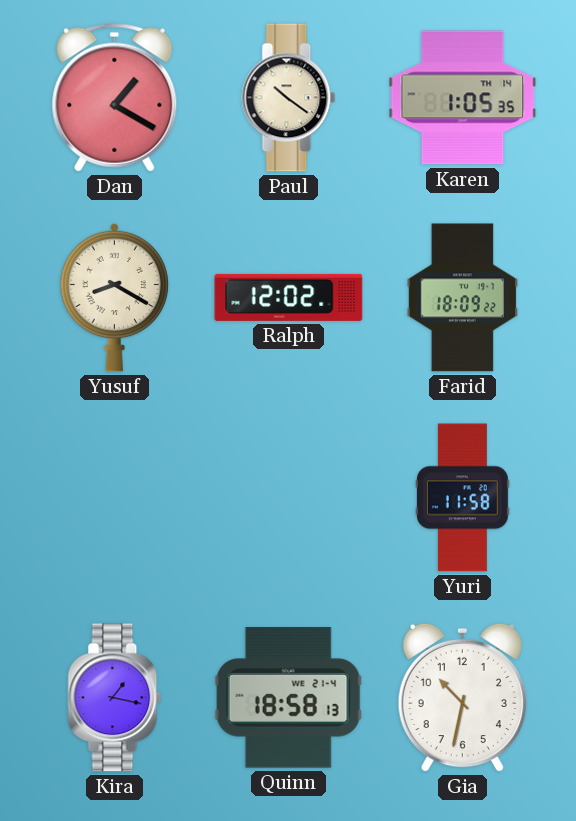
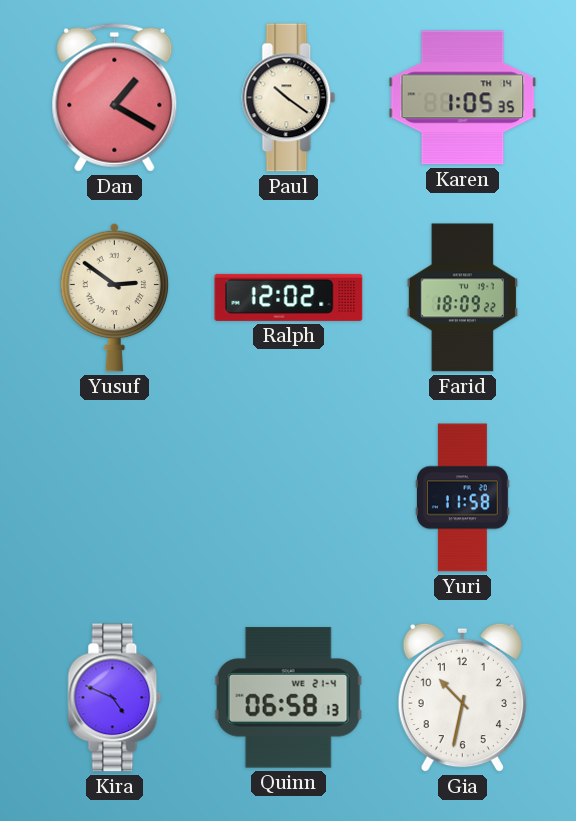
Yusuf: 8:20 -> 2:51
Kira: 1:17 -> 4:49
Quinn: 18:58 -> 06:58
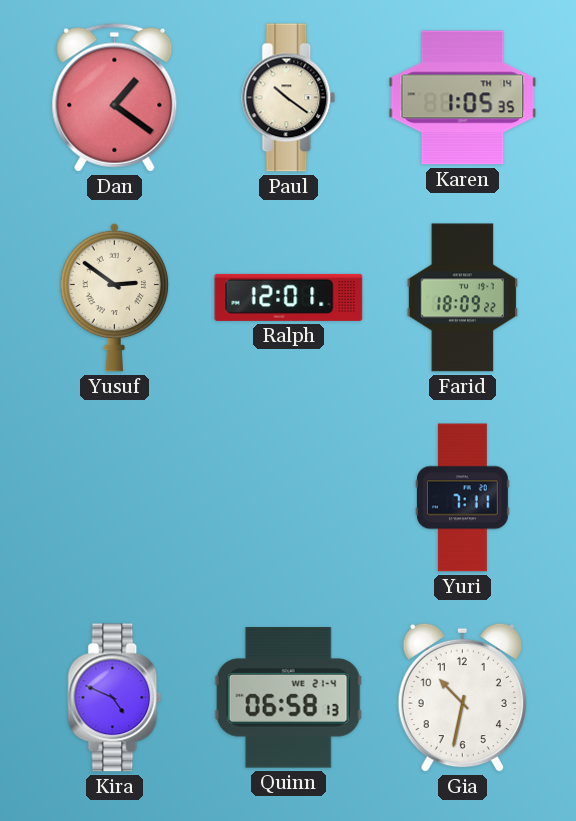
Dan: 1:20 -> 1:21
Ralph: 12:02 -> 12:01
Yuri: 11:58 -> 7:11
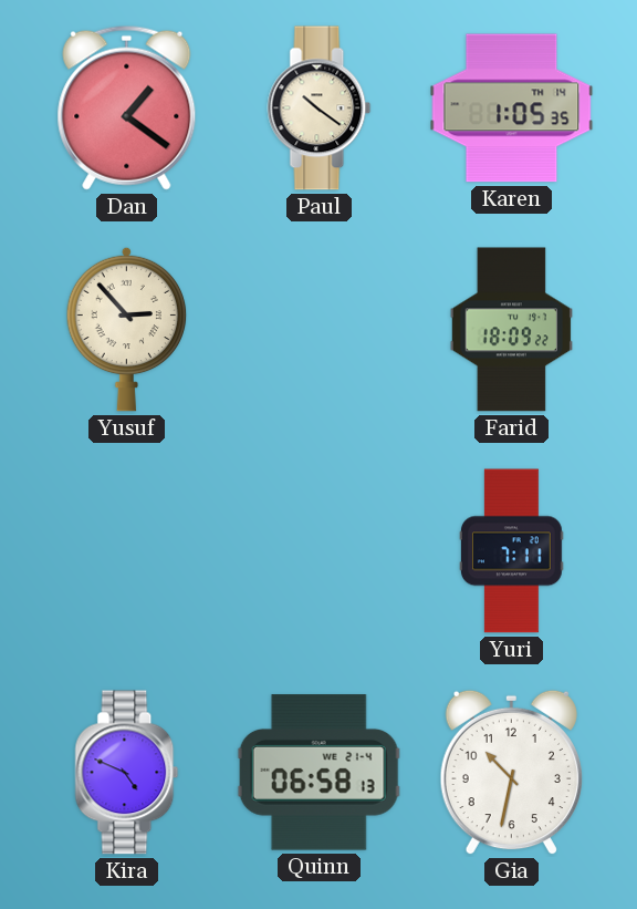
Yusuf: 2:51 -> 2:53
Ralph: 12:01 -> none
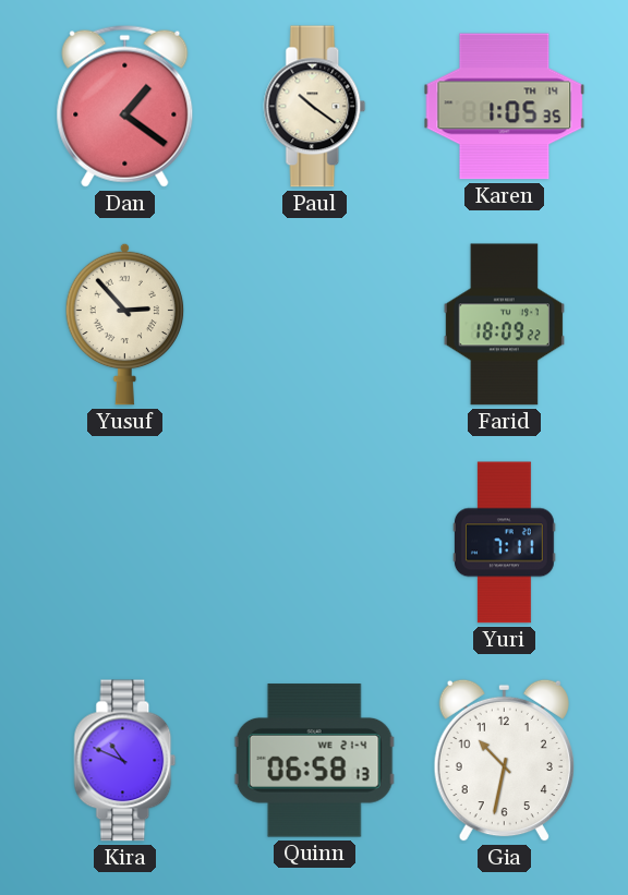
Kira: 4:49 -> 10:49
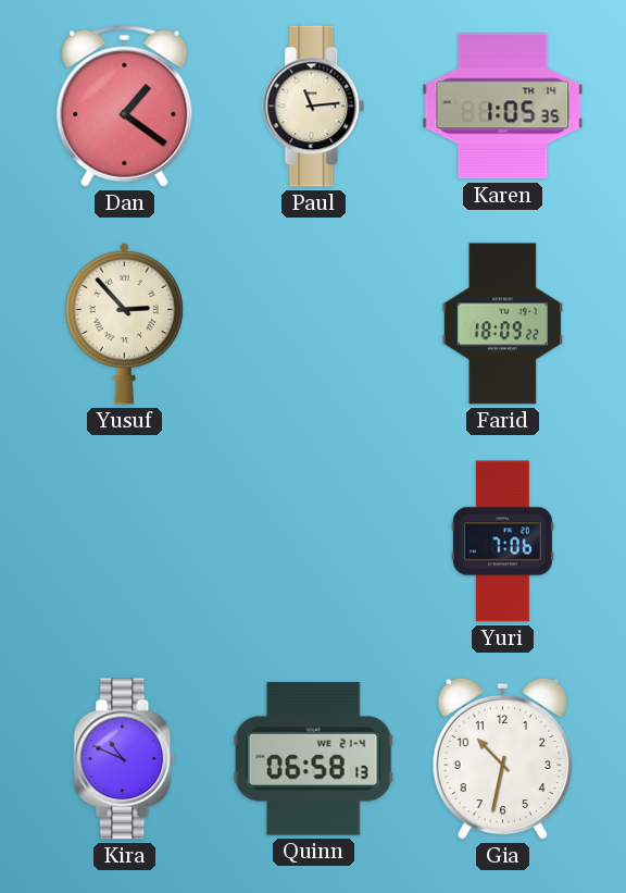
Paul: 10:21 -> 11:14
Yuri: 7:11 -> 7:06
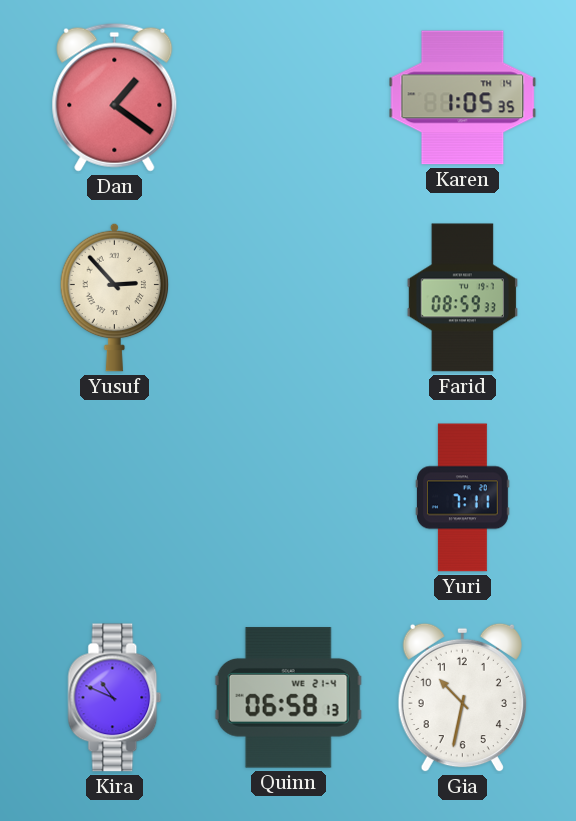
Paul: 11:14 -> none
Farid: 18:09 -> 08:59
Yuri: 7:06 -> 7:11
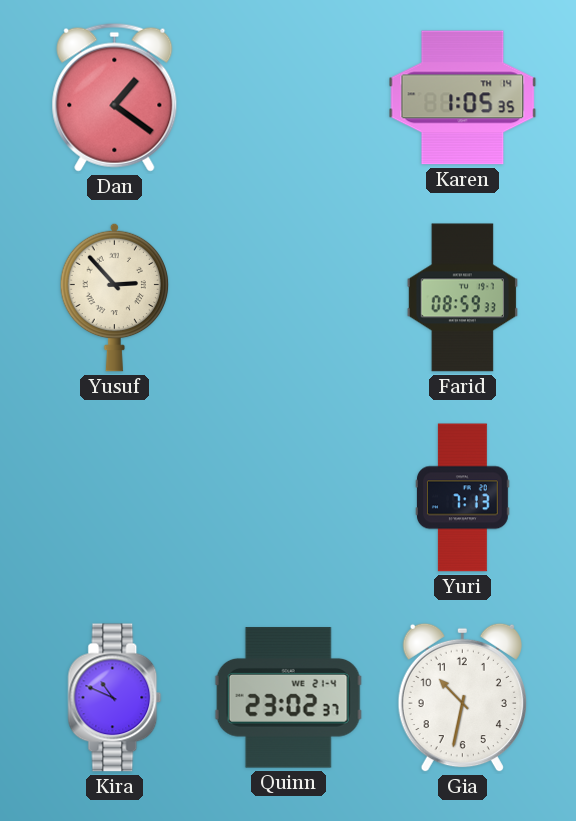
Yuri: 7:11 -> 7:13
Quinn: 06:58 -> 23:02
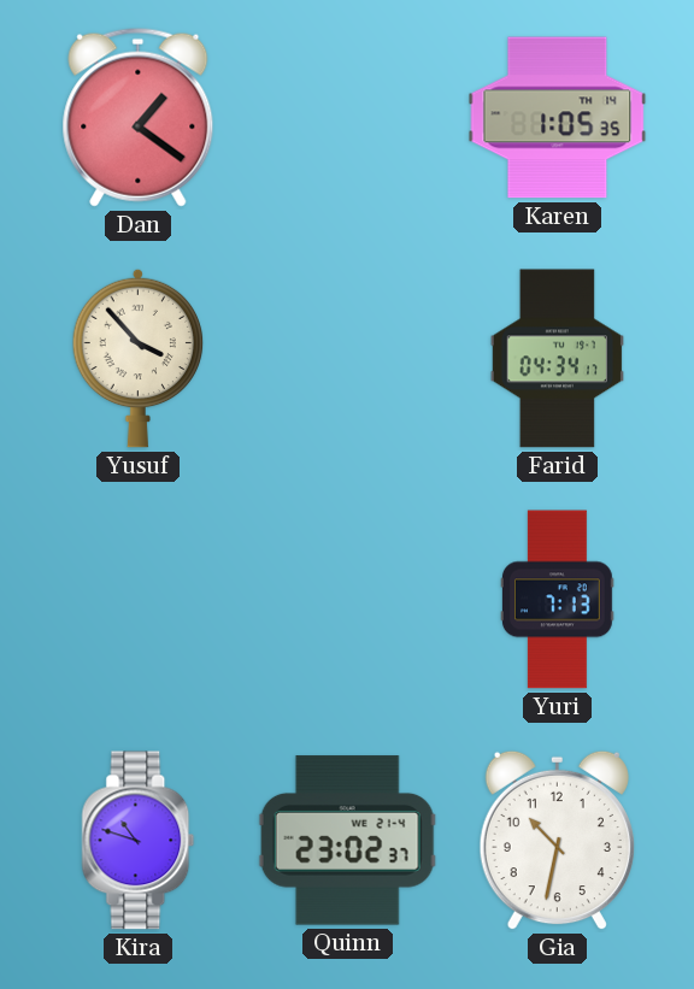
Yusuf: 2:53 -> 3:53
Farid: 08:59 -> 04:34
Kira: 10:49 -> 10:48
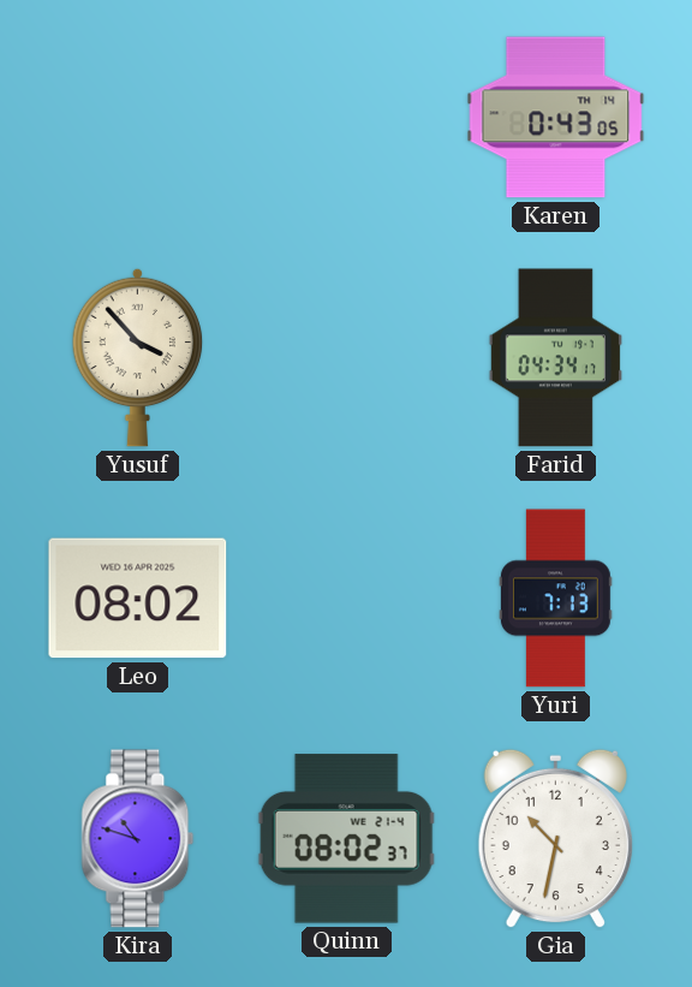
Dan: 1:21 -> none
Karen: 1:05 -> 0:43
Leo: none -> 08:02
Quinn: 23:02 -> 08:02
